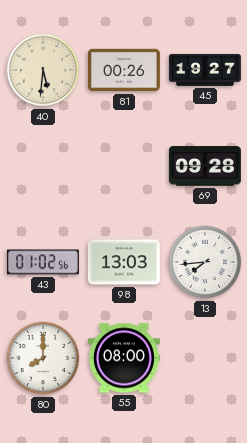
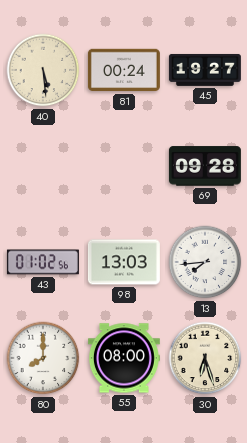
40: 5:31 -> 5:29
81: 00:26 -> 00:24
30: none -> 6:27
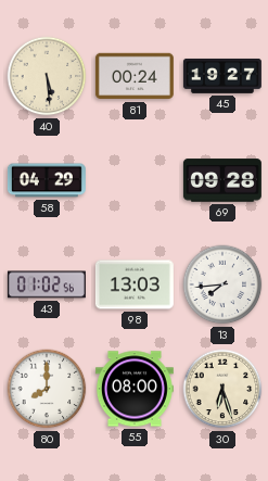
58: none -> 04:29
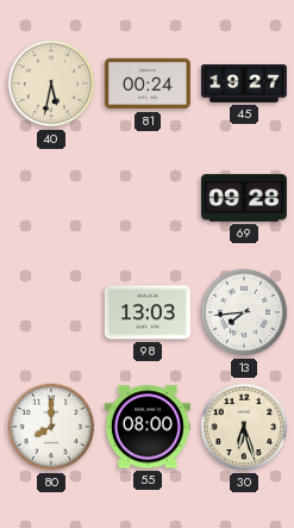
40: 5:29 -> 5:32
58: 04:29 -> none
43: 01:02 -> none
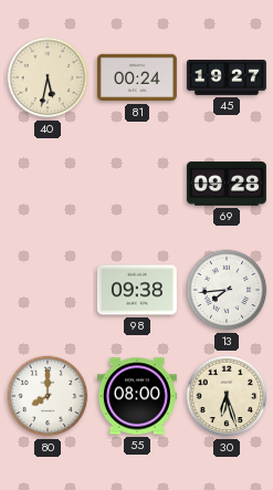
98: 13:03 -> 09:38
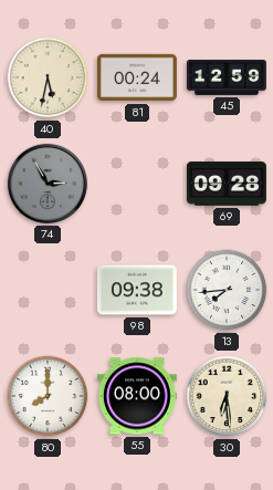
45: 19:27 -> 12:59
74: none -> 2:55
30: 6:27 -> 6:29
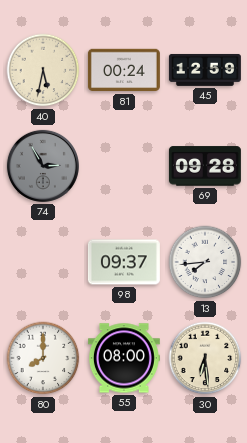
98: 09:38 -> 09:37
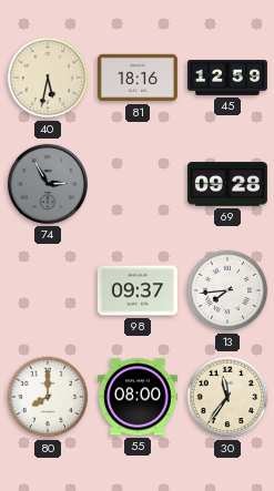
81: 00:24 -> 18:16
30: 6:29 -> 11:36
